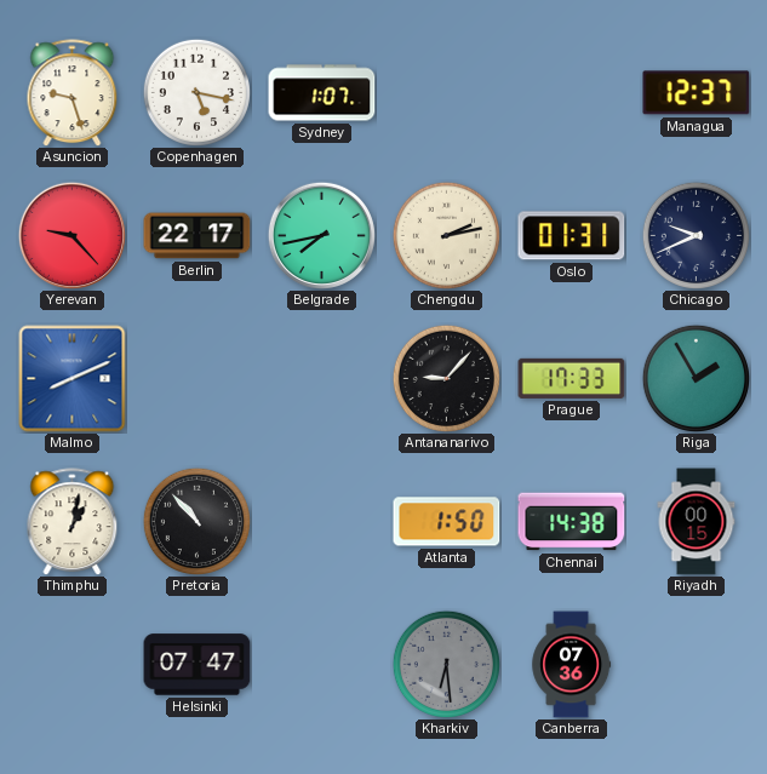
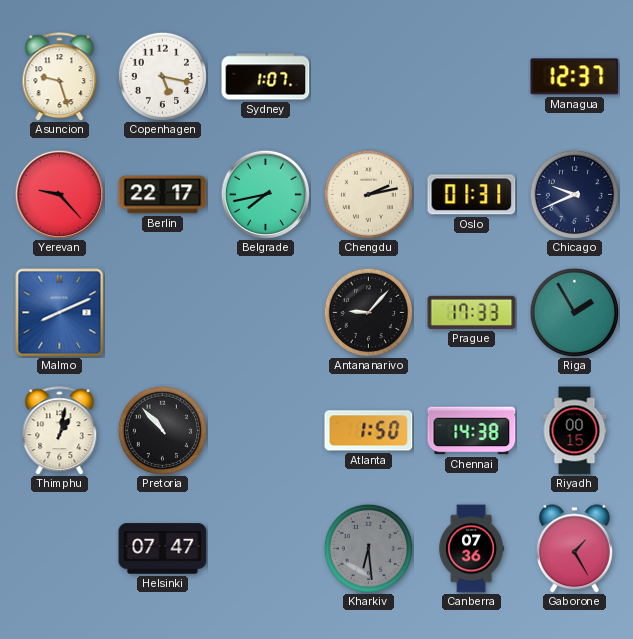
Gaborone: none -> 1:25
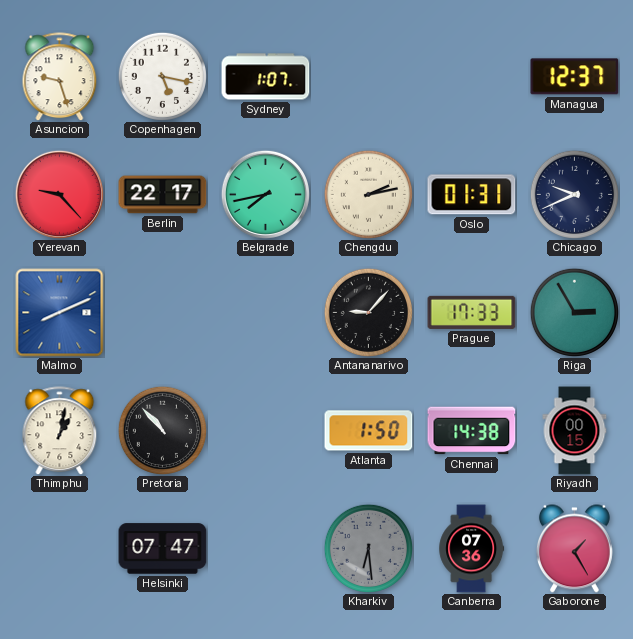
Riga: 1:55 -> 2:55
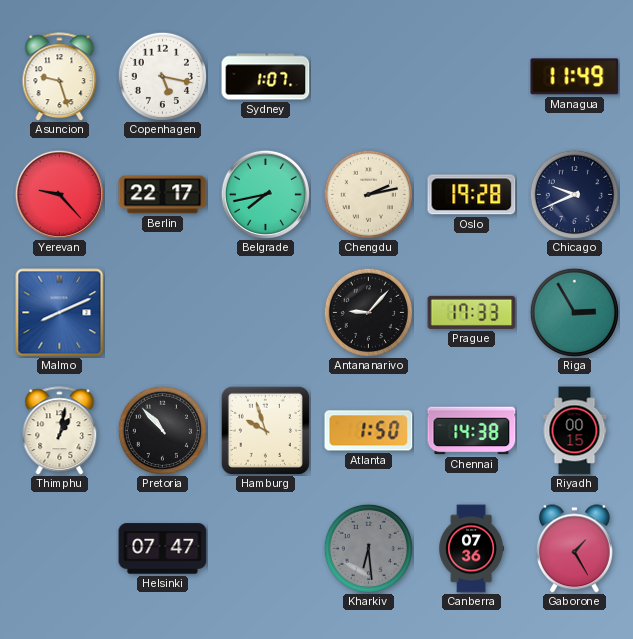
Managua: 12:37 -> 11:49
Oslo: 01:31 -> 19:28
Hamburg: none -> 9:57
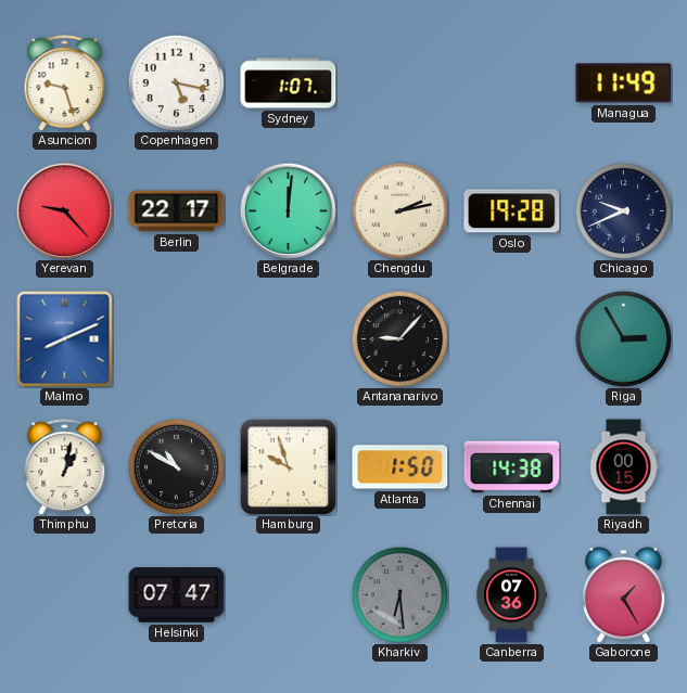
Belgrade: 7:43 -> 12:01
Prague: 17:33 -> none
Pretoria: 10:53 -> 10:50
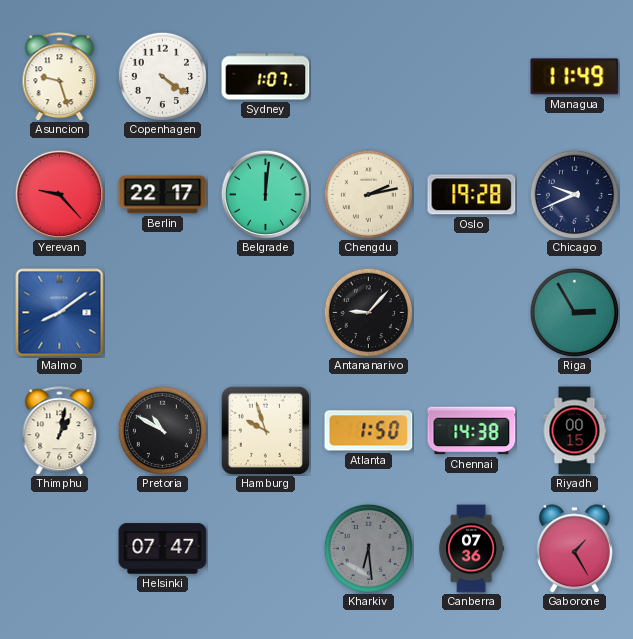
Copenhagen: 5:17 -> 4:21
Malmo: 8:11 -> 8:09
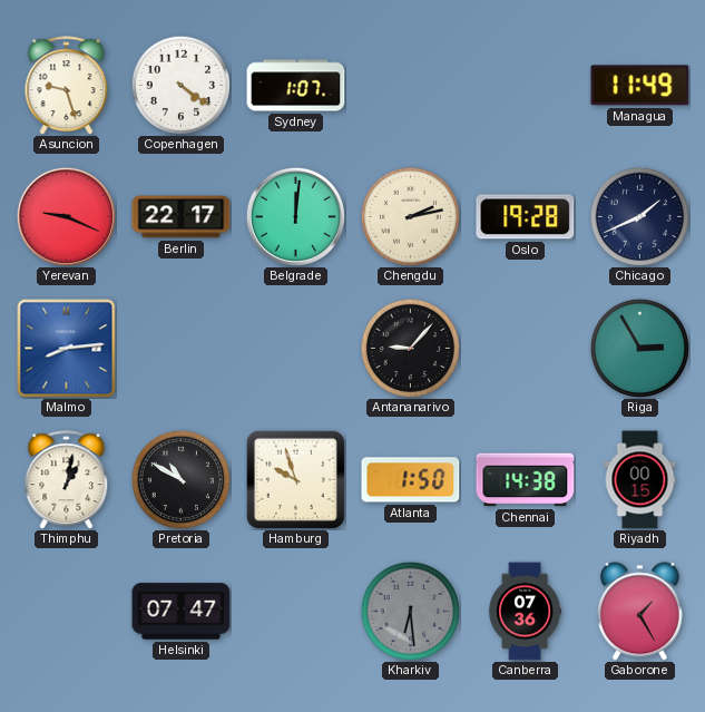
Yerevan: 9:23 -> 9:19
Chicago: 9:41 -> 1:41
Malmo: 8:09 -> 8:14
